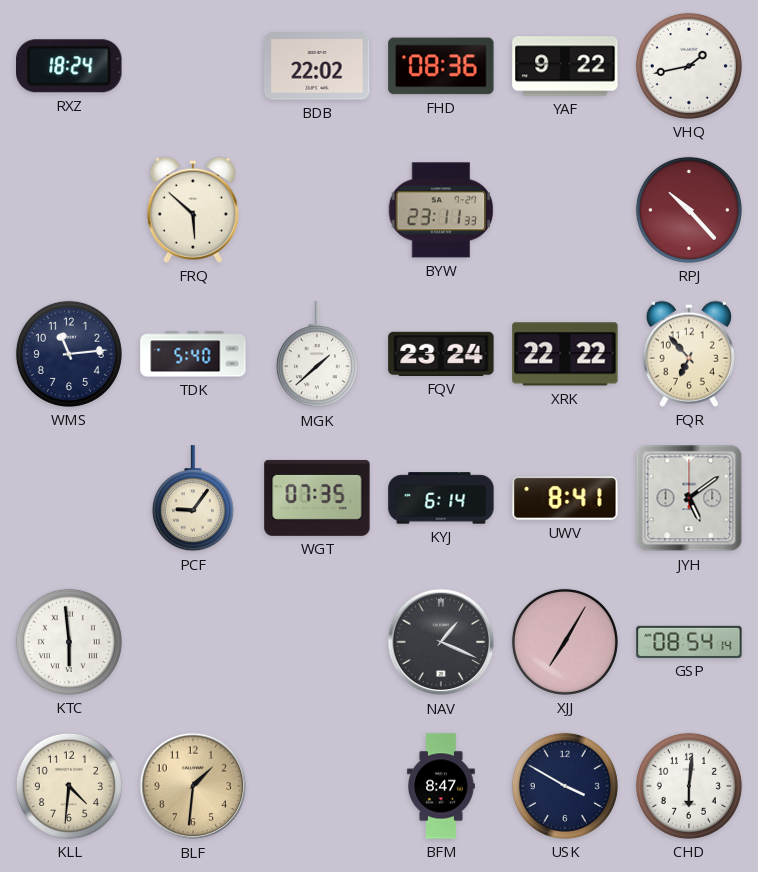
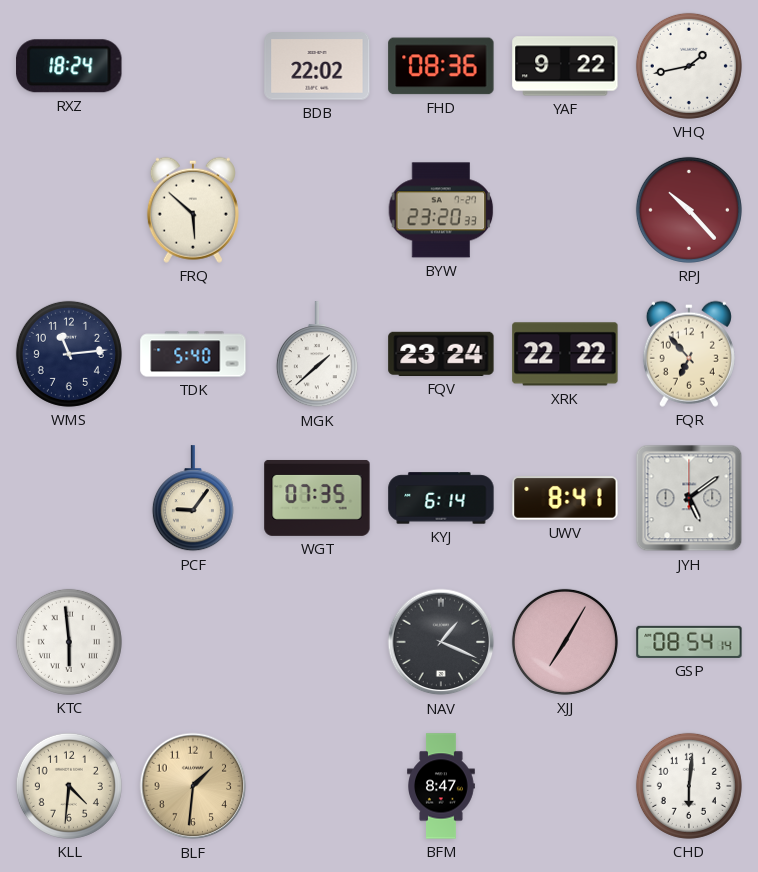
BYW: 23:11 -> 23:20
USK: 3:50 -> none
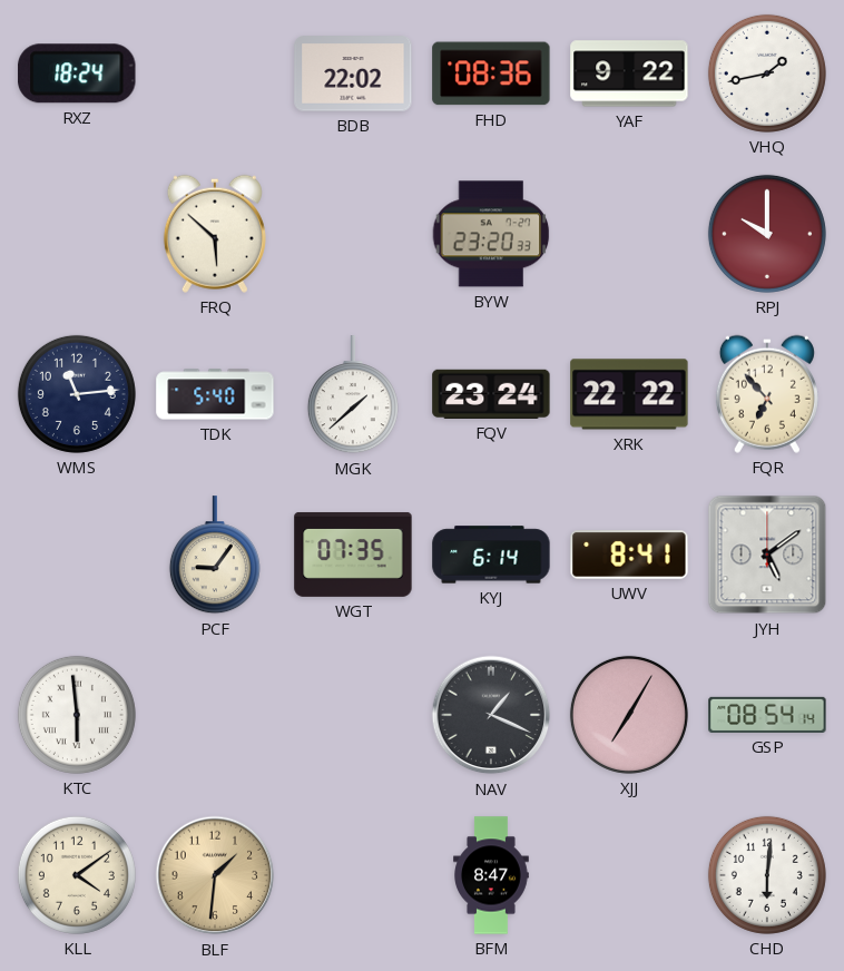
RPJ: 10:23 -> 10:00
KLL: 4:31 -> 4:09
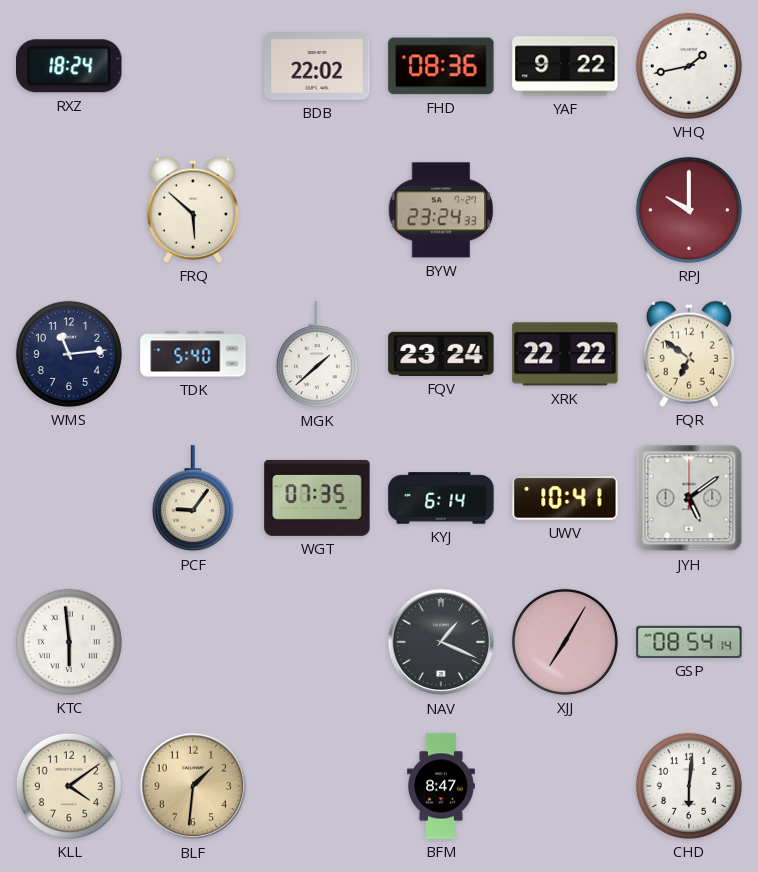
BYW: 23:20 -> 23:24
FQR: 6:53 -> 6:51
UWV: 8:41 -> 10:41
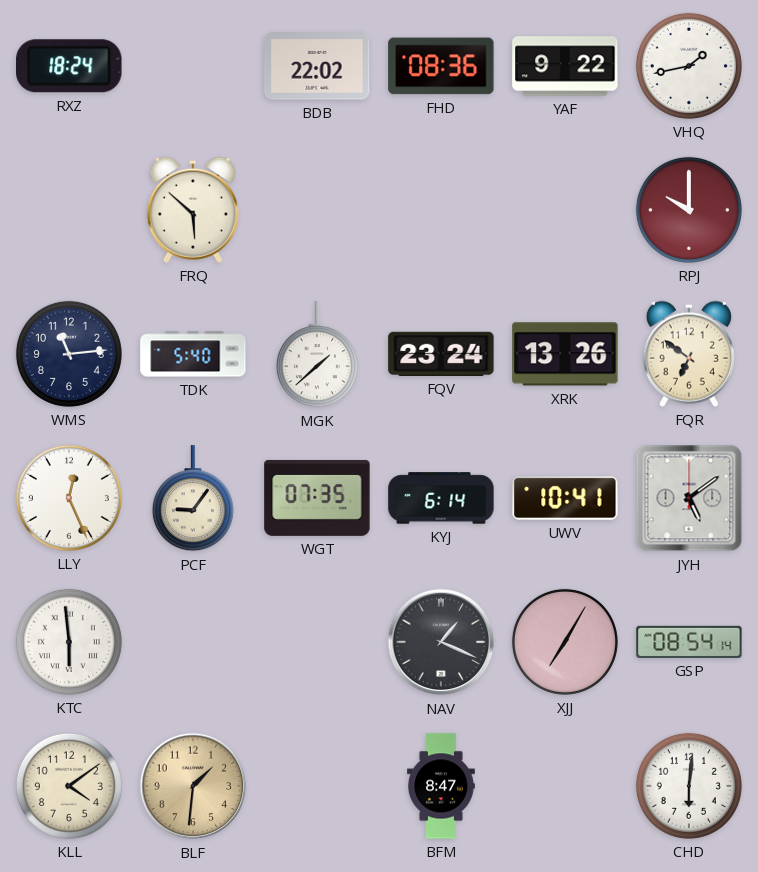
BYW: 23:24 -> none
XRK: 22:22 -> 13:26
LLY: none -> 12:26
